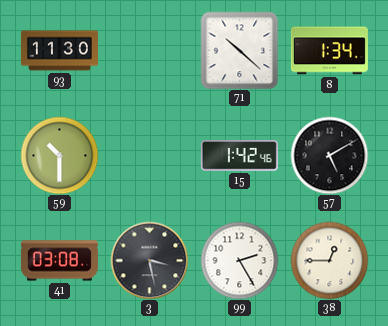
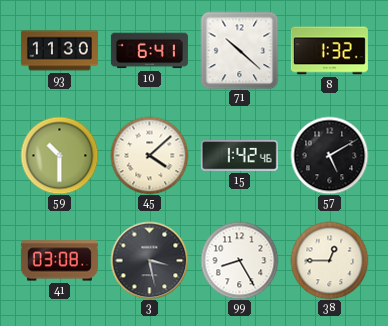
10: none -> 6:41
8: 1:34 -> 1:32
45: none -> 4:08
99: 2:25 -> 8:25
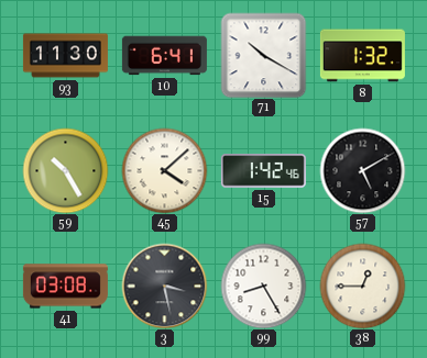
71: 10:22 -> 10:20
59: 10:30 -> 10:25
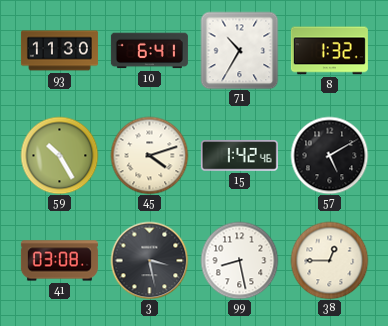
71: 10:20 -> 10:35
45: 4:08 -> 4:12
99: 8:25 -> 8:28
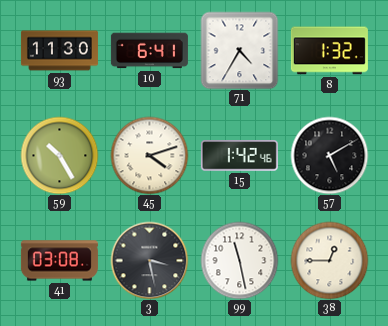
71: 10:35 -> 4:35
99: 8:28 -> 11:28
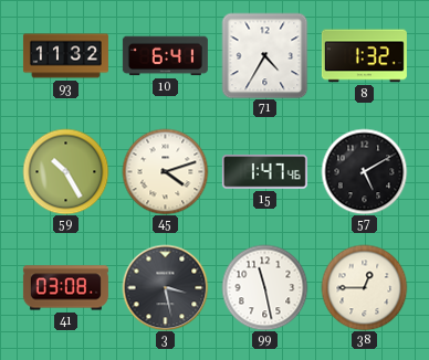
93: 11:30 -> 11:32
15: 1:42 -> 1:47
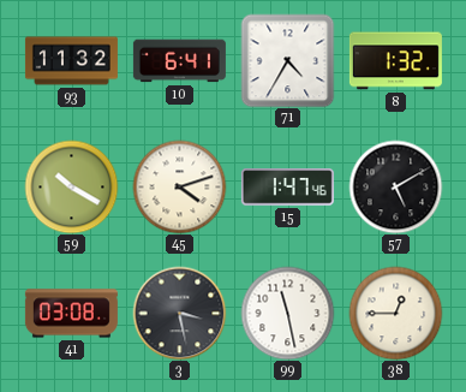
59: 10:25 -> 10:20
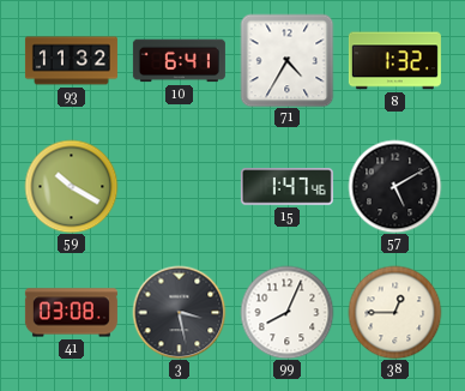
45: 4:12 -> none
99: 11:28 -> 8:04
